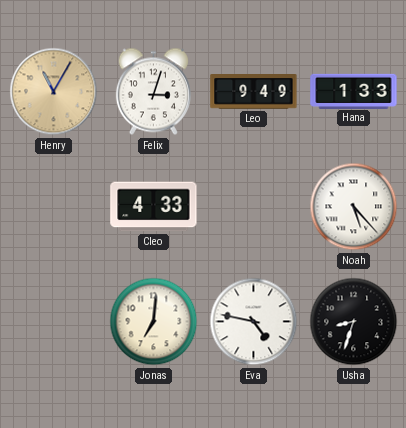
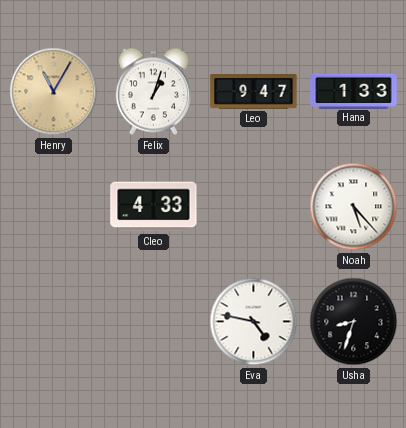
Felix: 3:03 -> 1:03
Leo: 9:49 -> 9:47
Jonas: 7:01 -> none
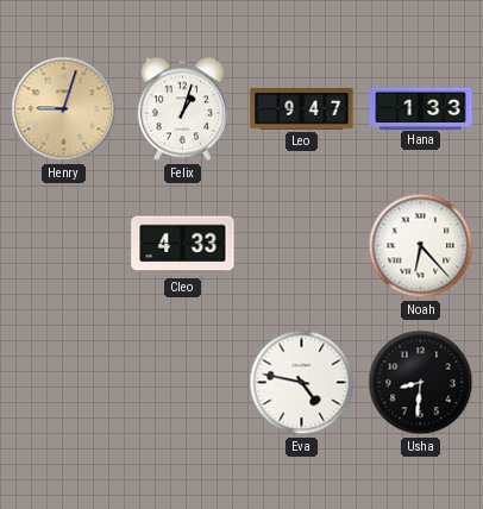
Henry: 11:05 -> 9:03
Noah: 5:23 -> 6:23
Usha: 8:33 -> 8:31
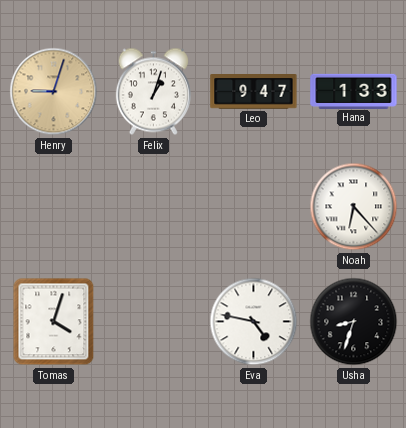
Cleo: 4:33 -> none
Tomas: none -> 4:03
Usha: 8:31 -> 8:33
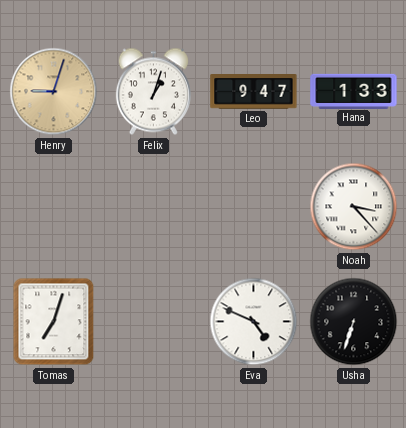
Noah: 6:23 -> 3:23
Tomas: 4:03 -> 7:03
Eva: 4:47 -> 4:49
Usha: 8:33 -> 6:33
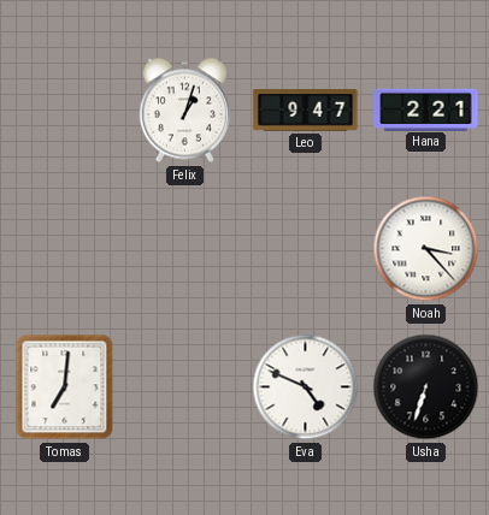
Henry: 9:03 -> none
Hana: 1:33 -> 2:21
Tomas: 7:03 -> 7:01
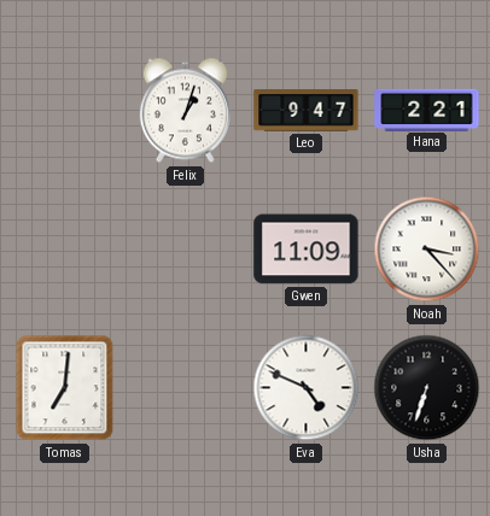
Gwen: none -> 11:09
